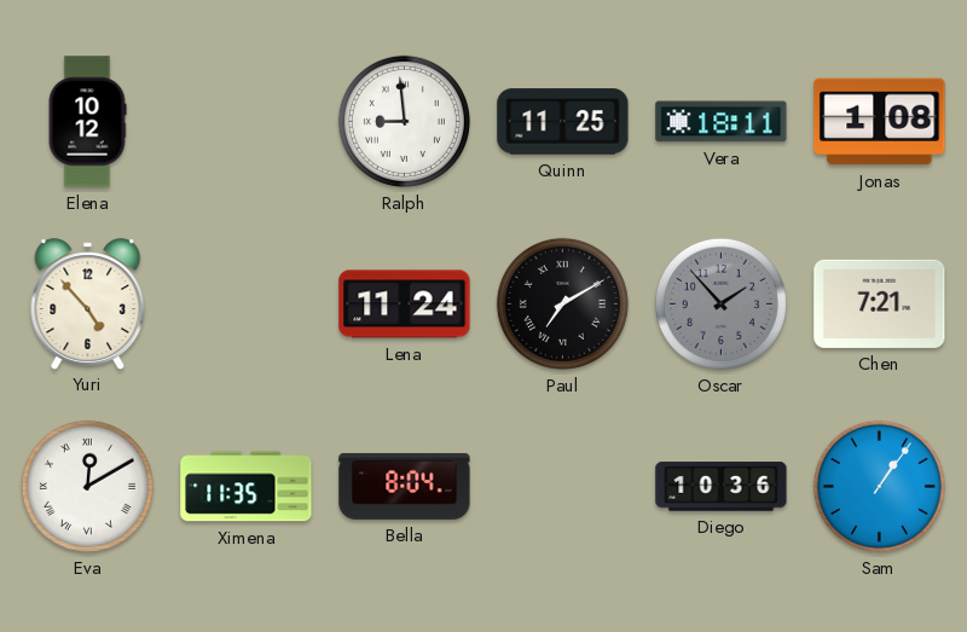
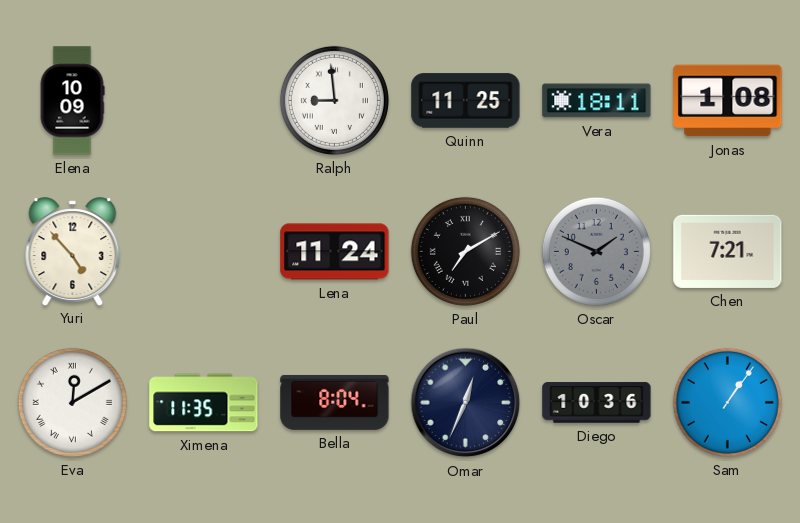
Elena: 10:12 -> 10:09
Oscar: 1:53 -> 1:49
Omar: none -> 12:34
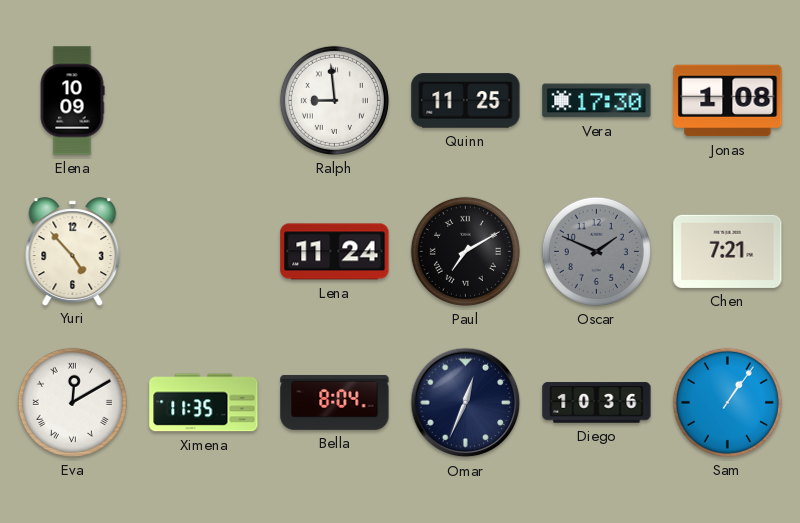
Vera: 18:11 -> 17:30
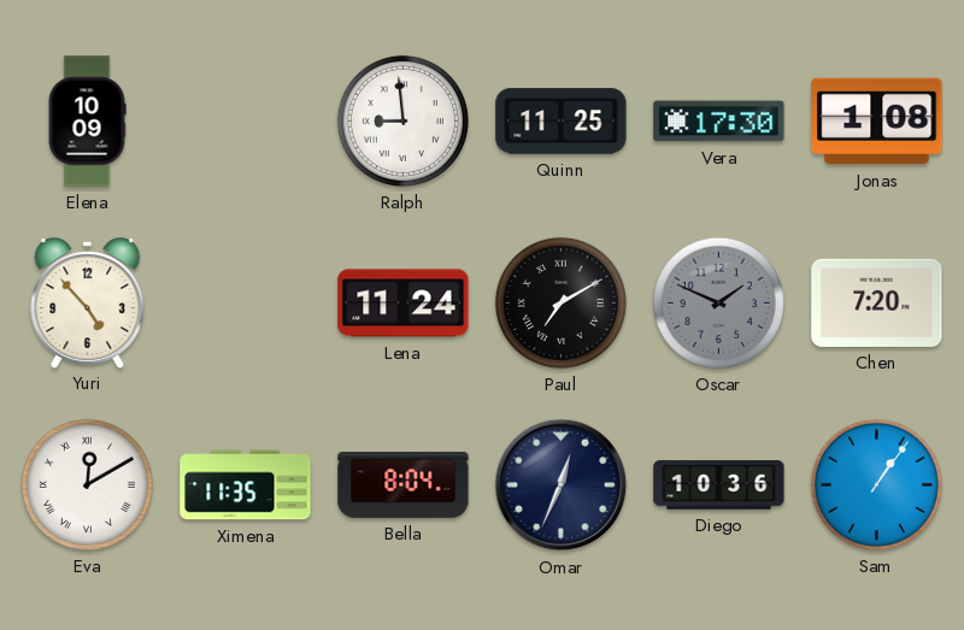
Chen: 7:21 -> 7:20
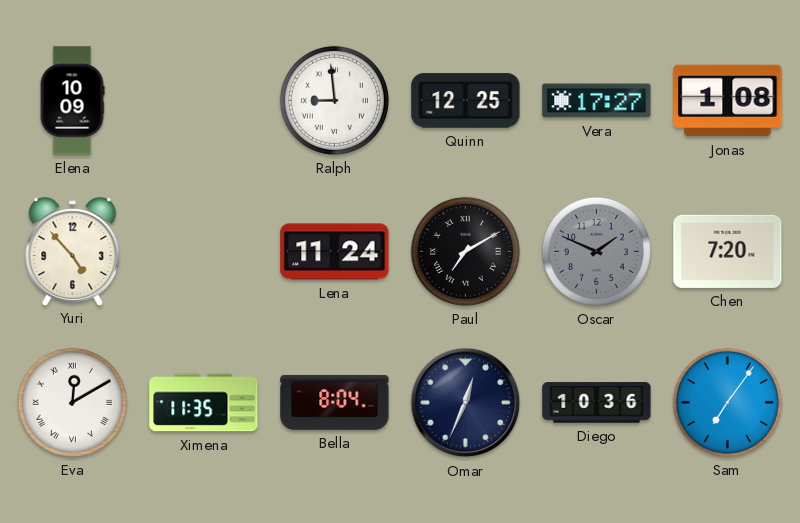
Quinn: 11:25 -> 12:25
Vera: 17:30 -> 17:27
Sam: 1:06 -> 7:06
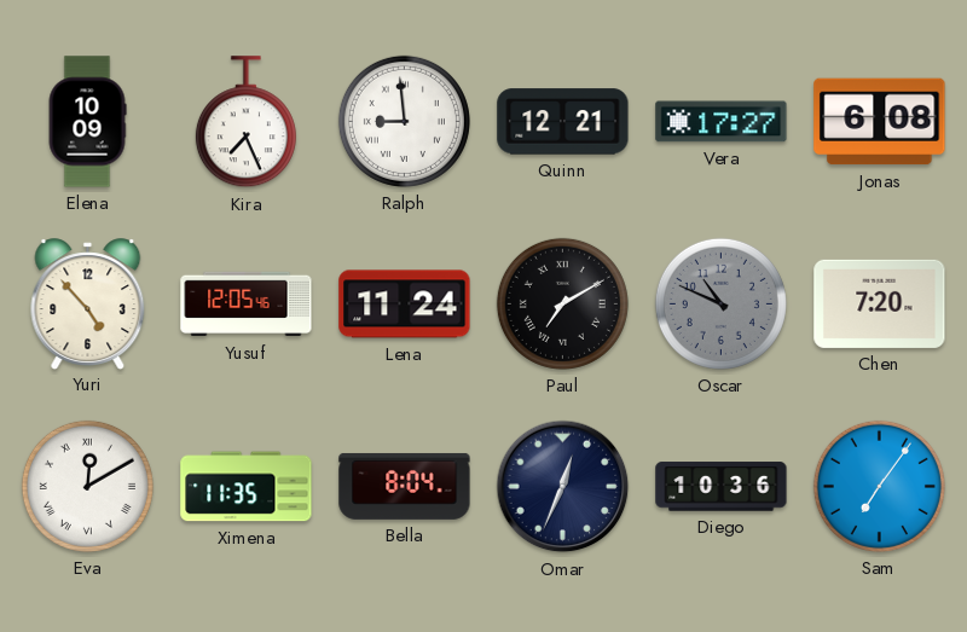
Kira: none -> 7:26
Quinn: 12:25 -> 12:21
Jonas: 1:08 -> 6:08
Yusuf: none -> 12:05
Oscar: 1:49 -> 10:49
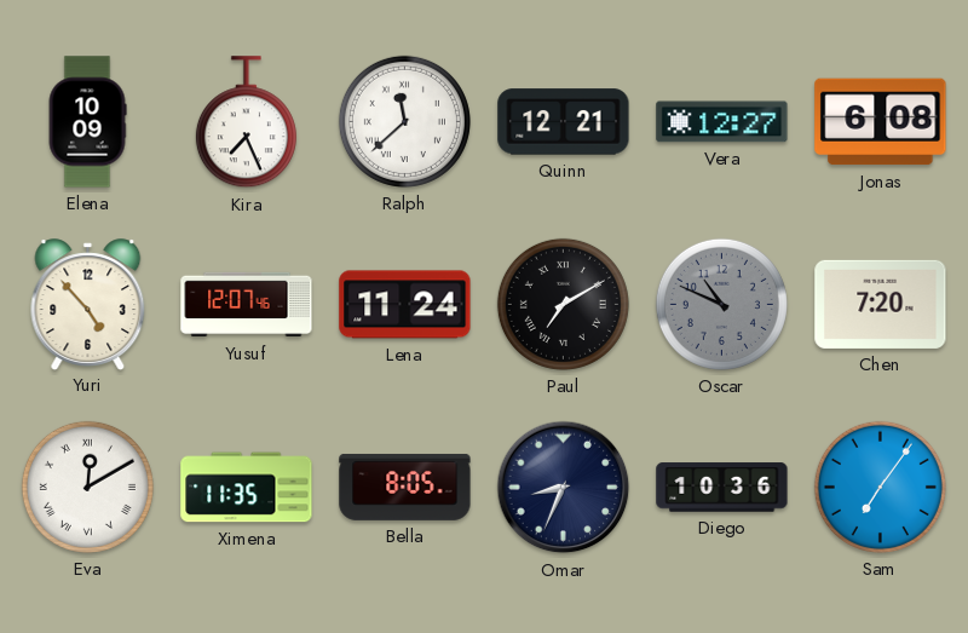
Ralph: 8:59 -> 11:38
Vera: 17:27 -> 12:27
Yusuf: 12:05 -> 12:07
Bella: 8:04 -> 8:05
Omar: 12:34 -> 8:34
